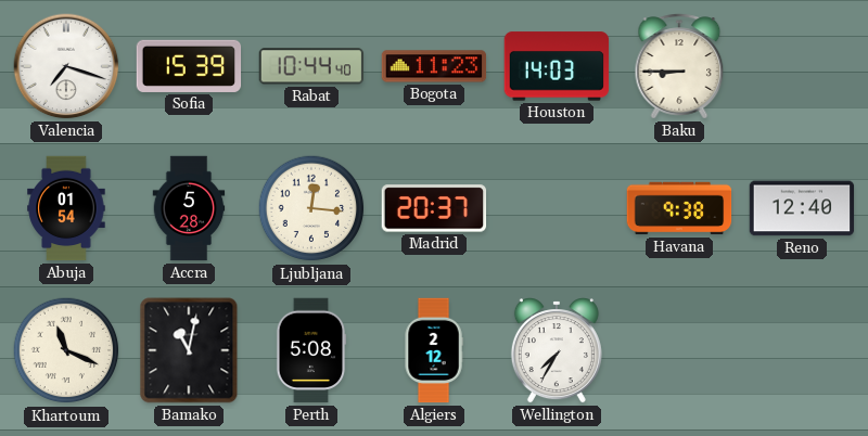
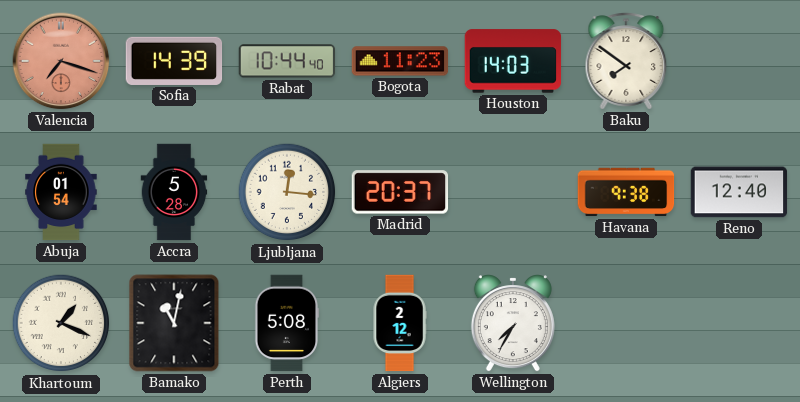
Valencia dial: white -> salmon
Sofia: 15:39 -> 14:39
Baku: 8:45 -> 7:51
Khartoum: 11:19 -> 1:19
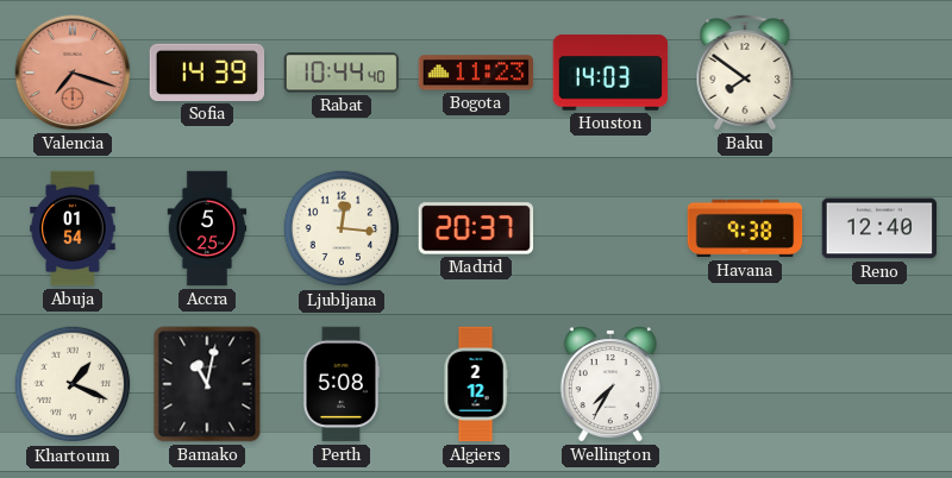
Accra: 5:28 -> 5:25
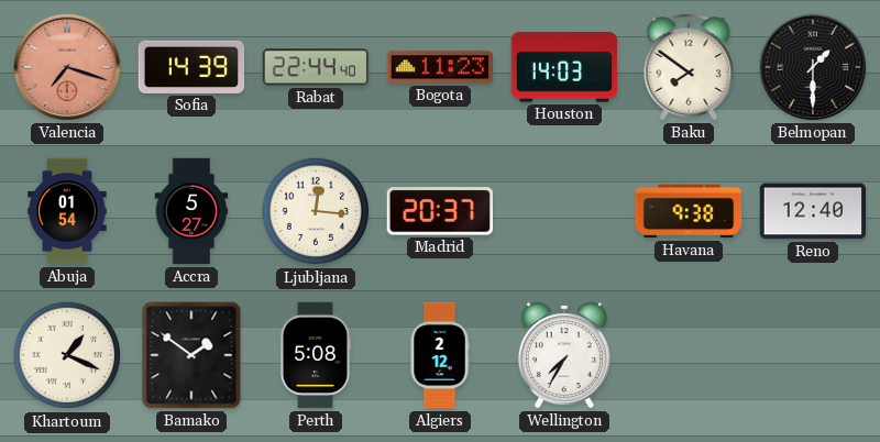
Rabat: 10:44 -> 22:44
Belmopan: none -> 1:30
Accra: 5:25 -> 5:27
Bamako: 11:02 -> 1:51
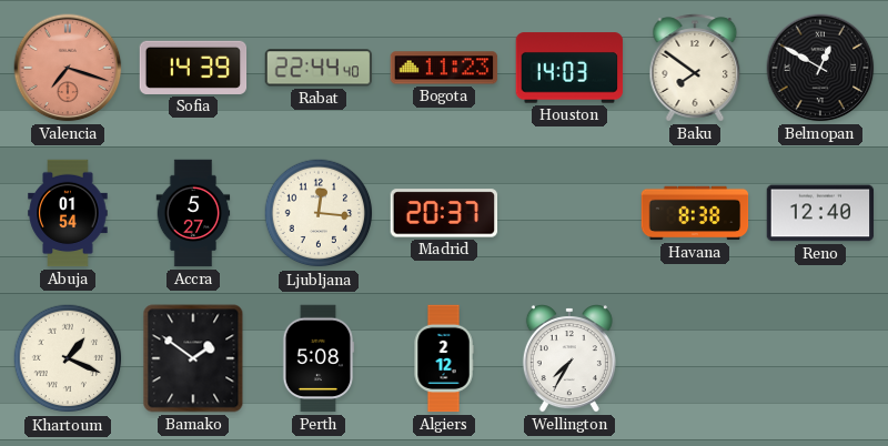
Belmopan: 1:30 -> 12:50
Havana: 9:38 -> 8:38
